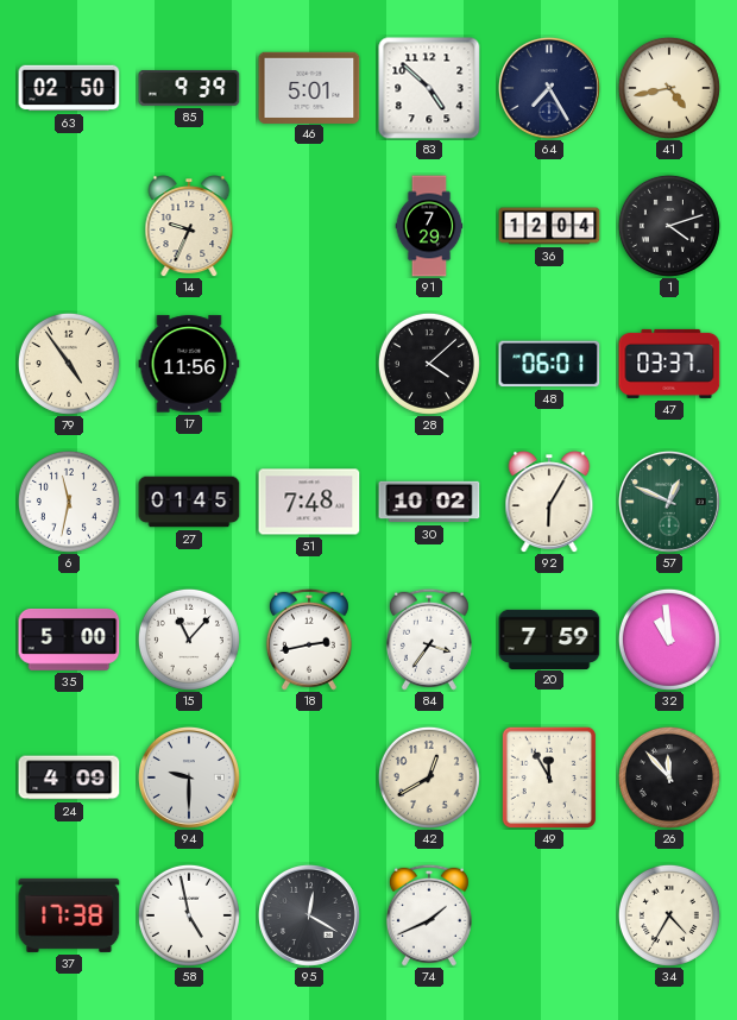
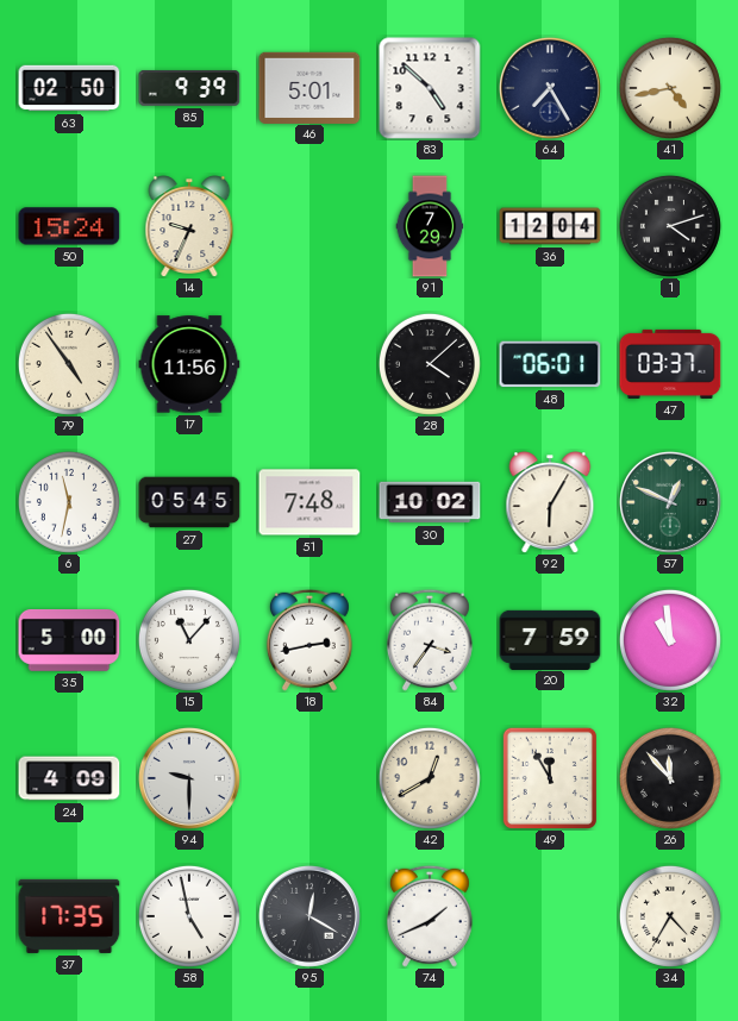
50: none -> 15:24
27: 01:45 -> 05:45
37: 17:38 -> 17:35
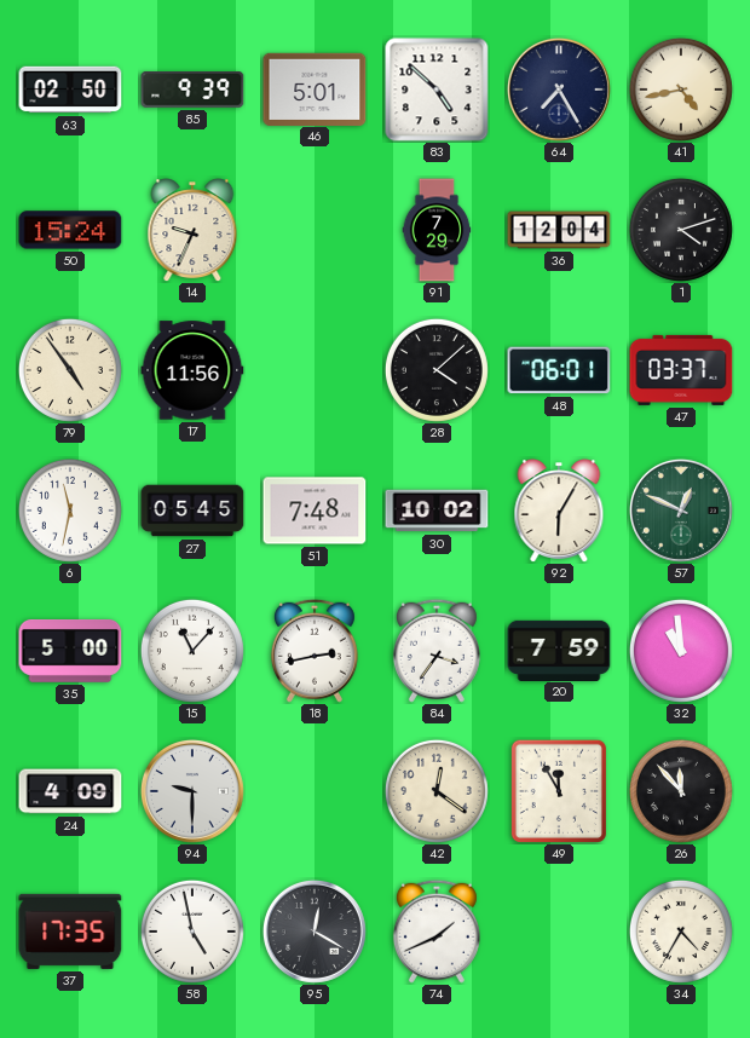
42: 12:40 -> 12:21
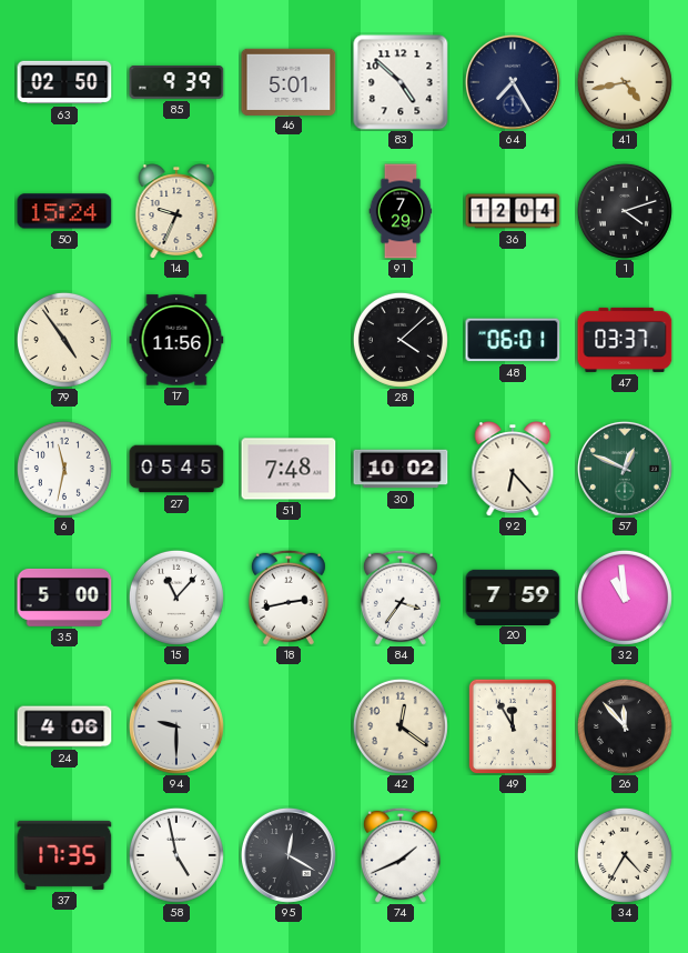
92: 6:05 -> 6:23
24: 4:09 -> 4:06
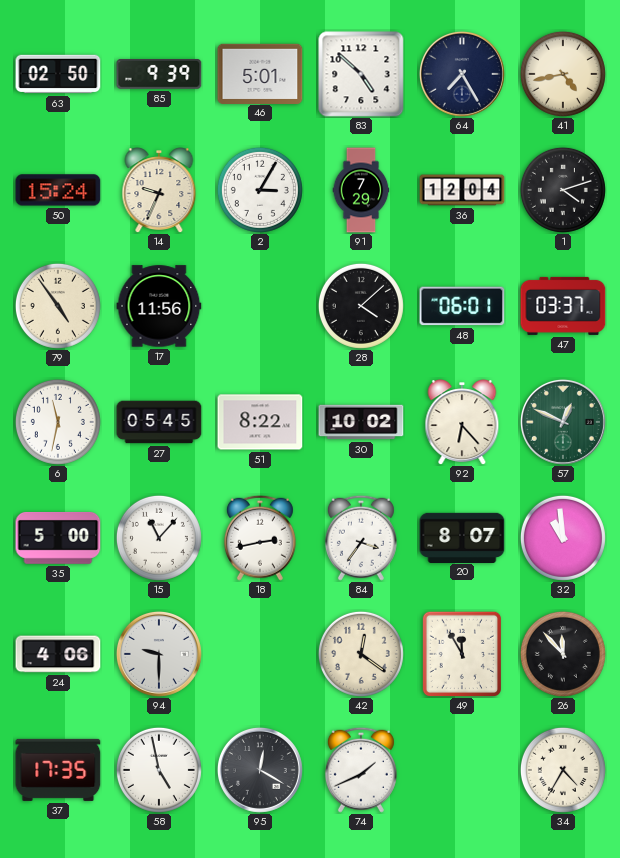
2: none -> 3:05
51: 7:48 -> 8:22
20: 7:59 -> 8:07
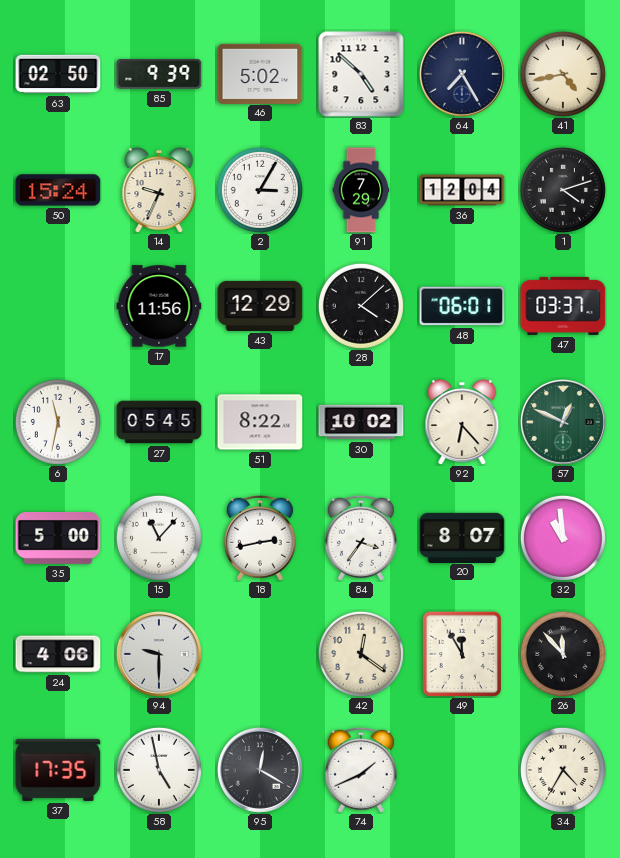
46: 5:01 -> 5:02
79: 4:54 -> none
43: none -> 12:29
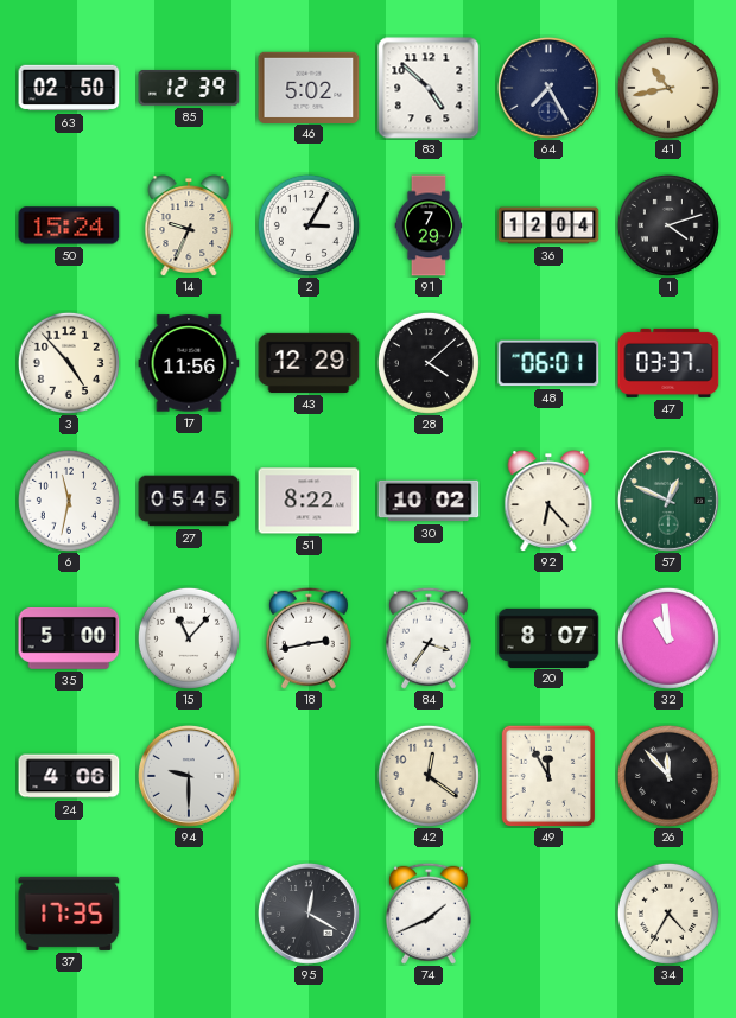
85: 9:39 -> 12:39
41: 4:43 -> 10:43
3: none -> 4:53
58: 4:58 -> none
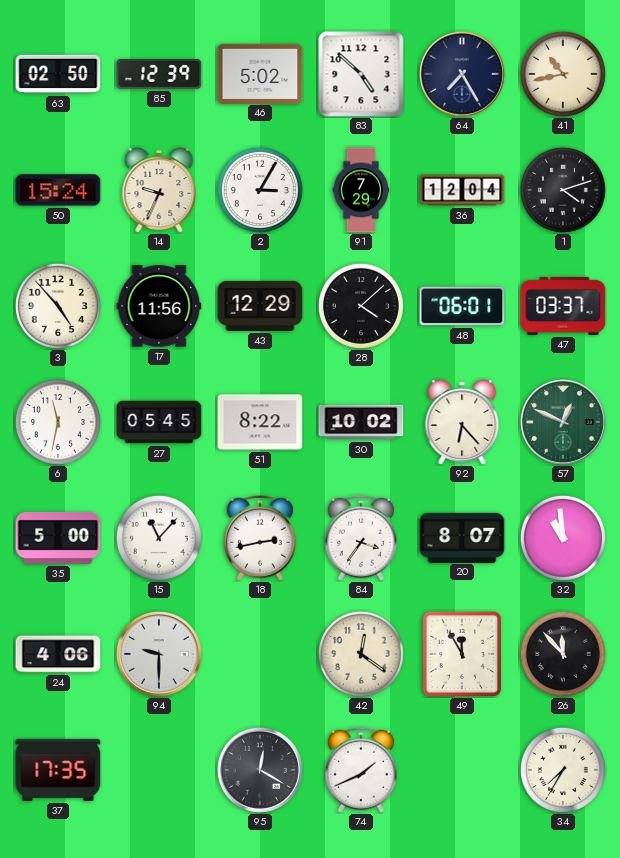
34: 4:35 -> 7:35
